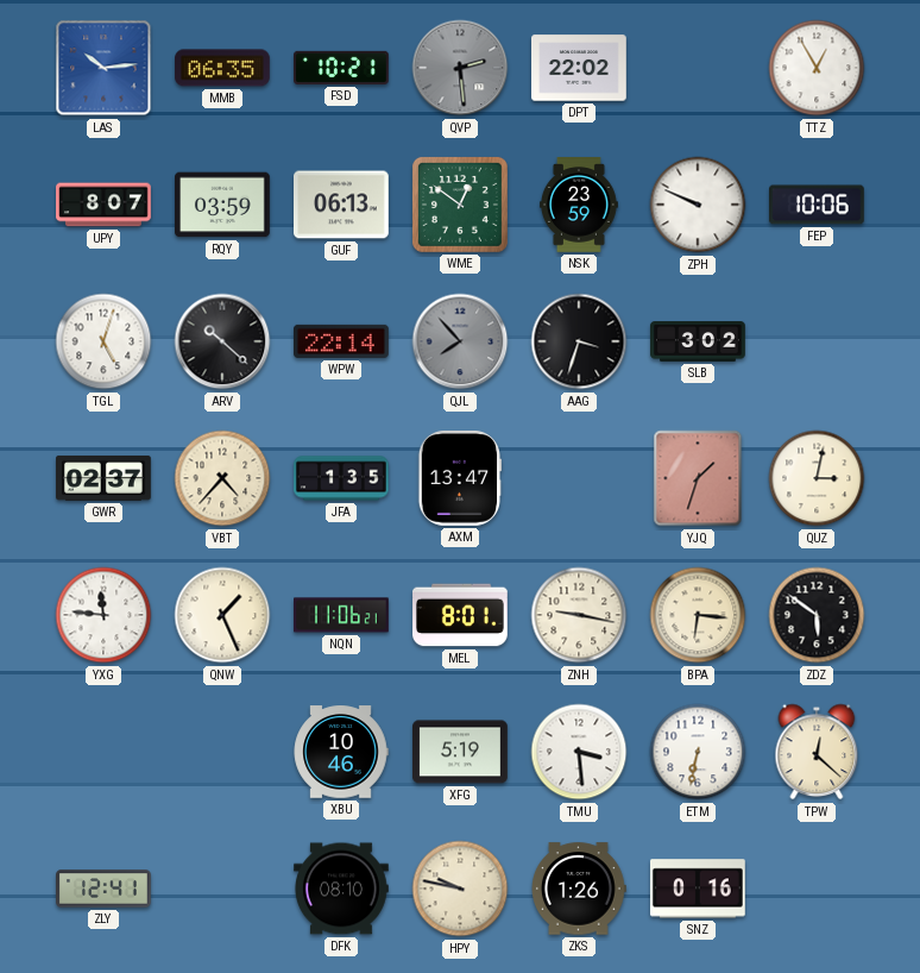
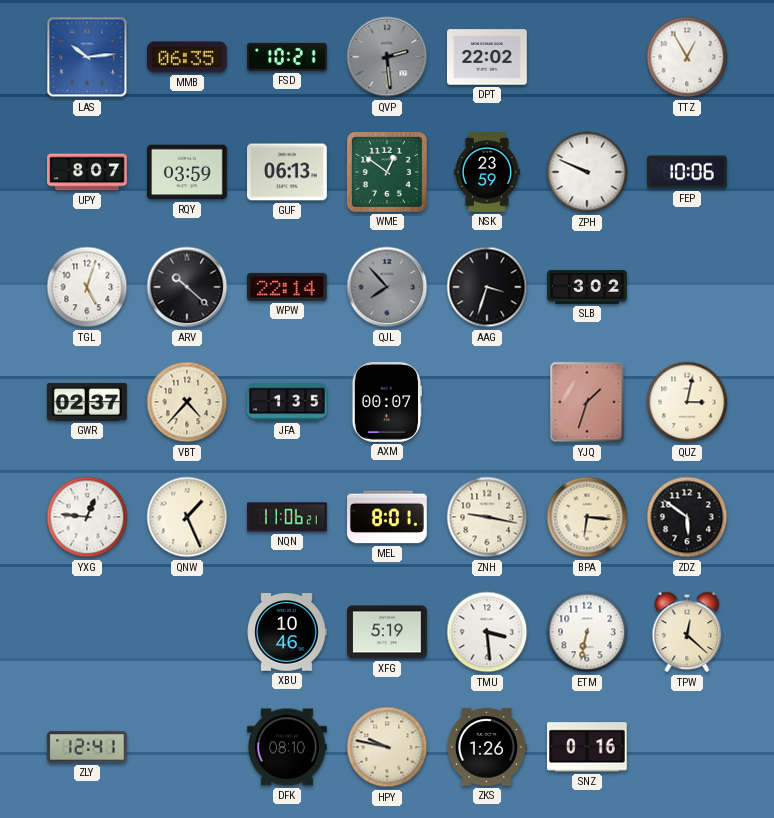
AXM: 13:47 -> 00:07
YXG: 11:46 -> 12:46
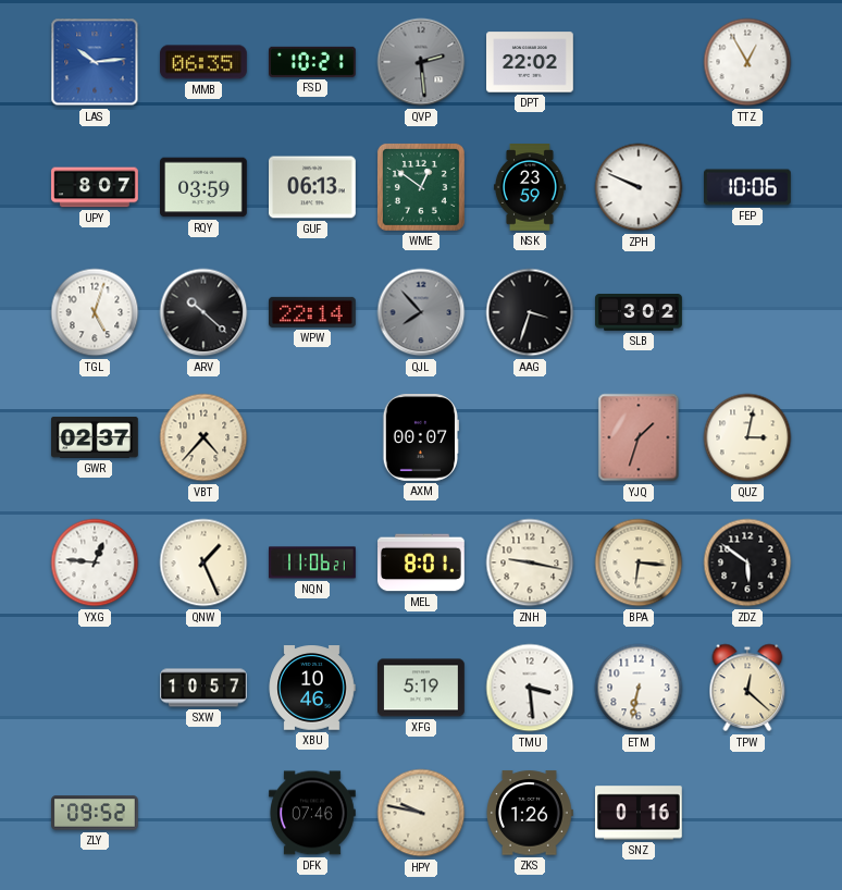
JFA: 1:35 -> none
SXW: none -> 10:57
ZLY: 12:41 -> 09:52
DFK: 08:10 -> 07:46
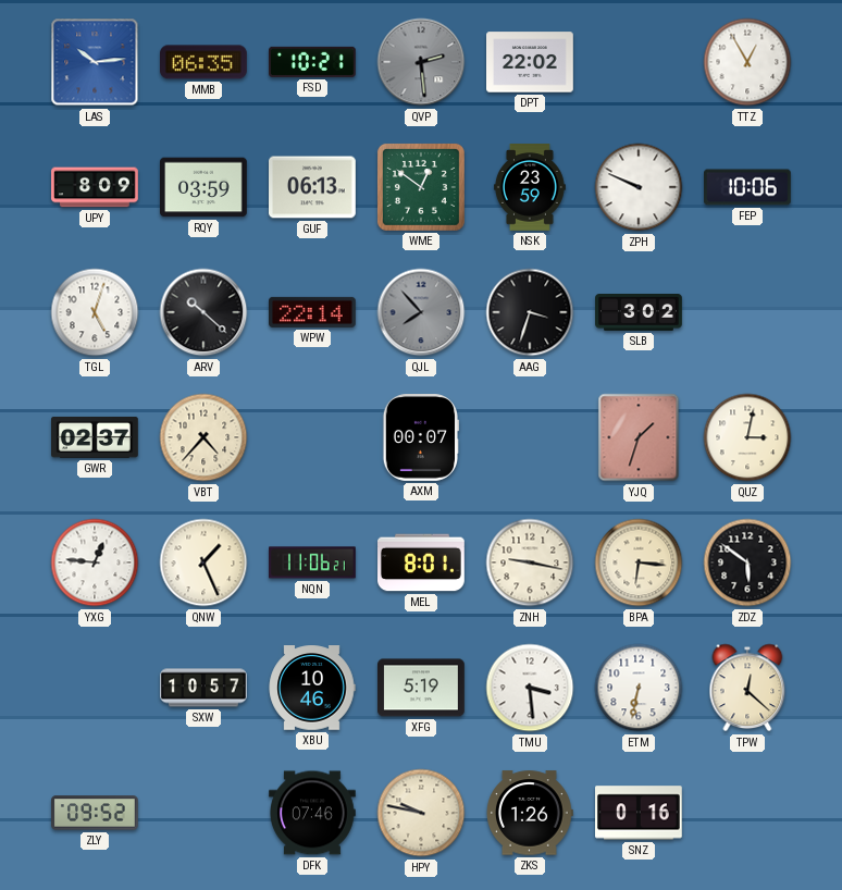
UPY: 8:07 -> 8:09
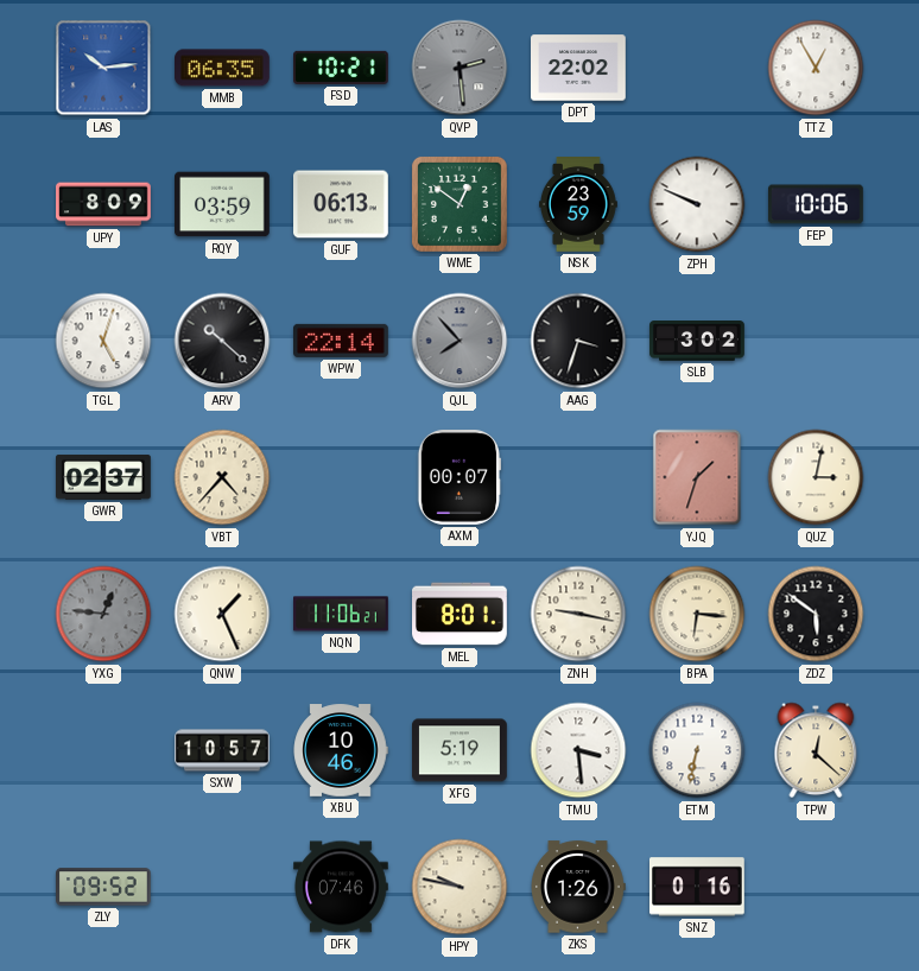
YXG dial: white -> grey
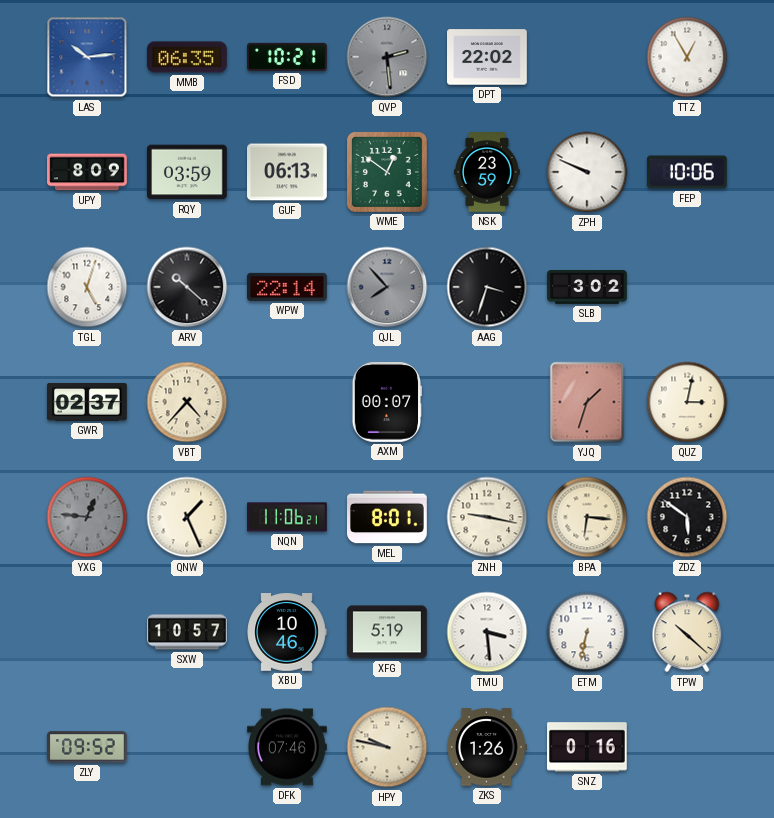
TPW: 12:22 -> 10:22
